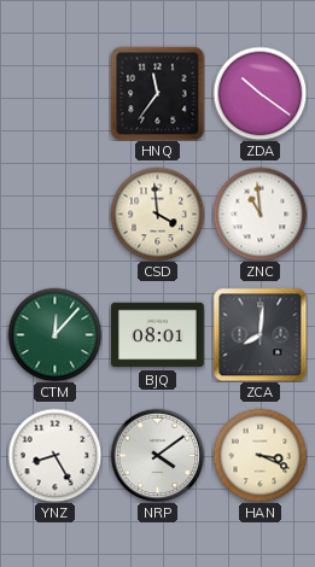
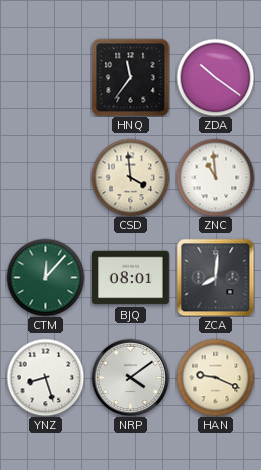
YNZ: 8:25 -> 8:27
HAN: 3:19 -> 9:19
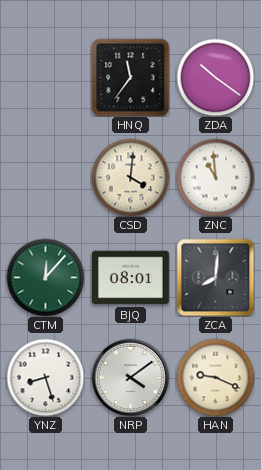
CSD: 3:59 -> 4:01
